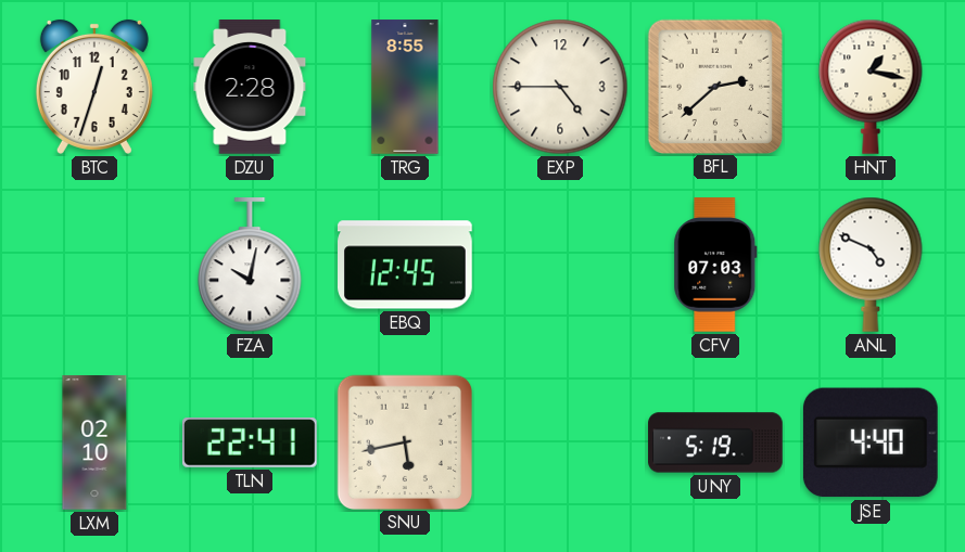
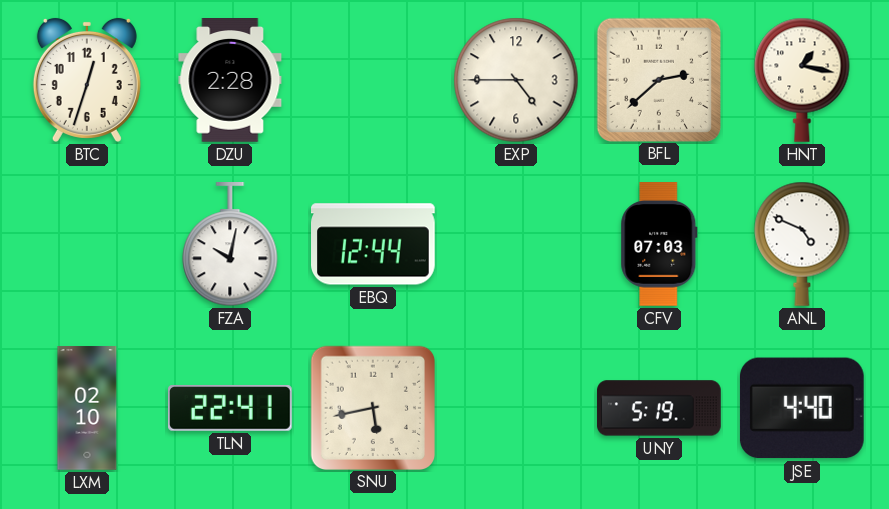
TRG: 8:55 -> none
EBQ: 12:45 -> 12:44
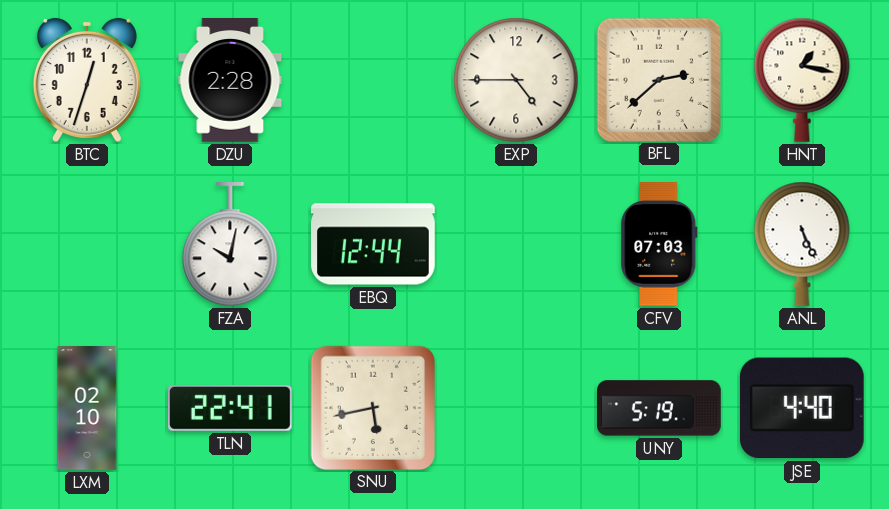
ANL: 4:49 -> 5:26
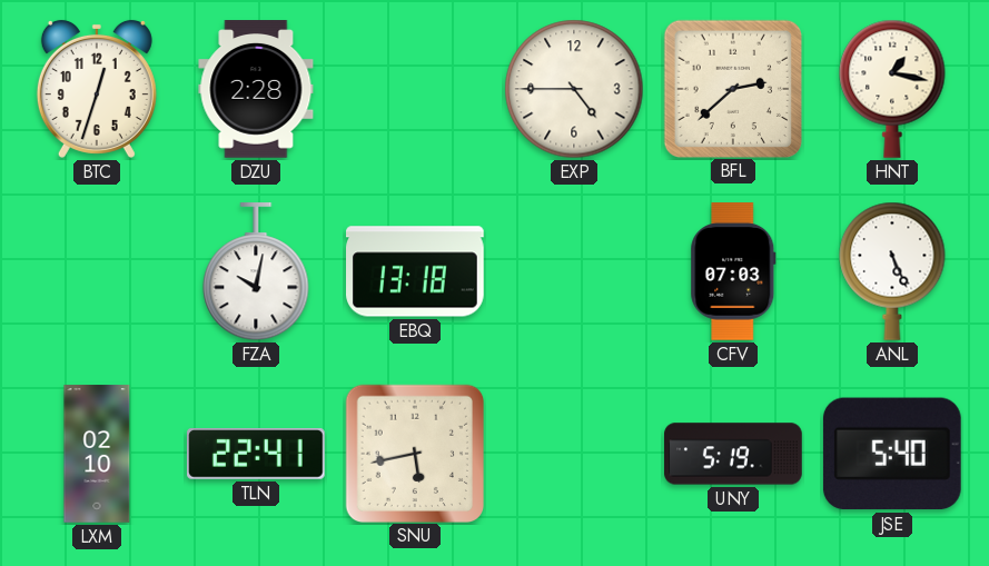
EBQ: 12:44 -> 13:18
JSE: 4:40 -> 5:40
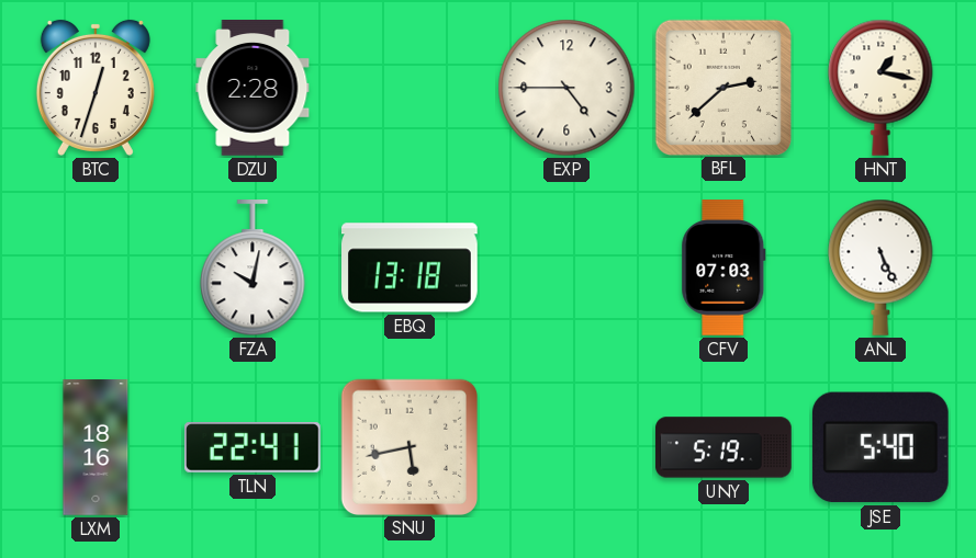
LXM: 02:10 -> 18:16
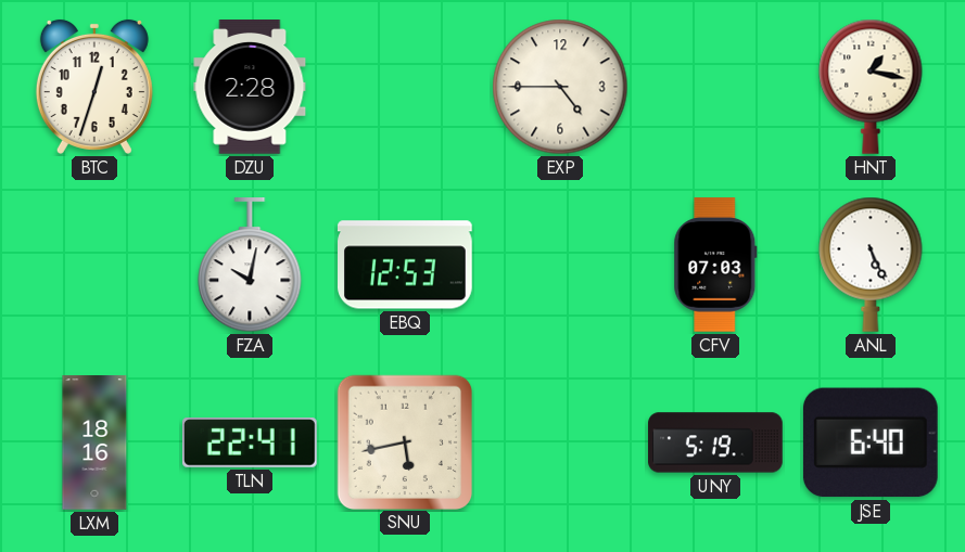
BFL: 2:38 -> none
EBQ: 13:18 -> 12:53
JSE: 5:40 -> 6:40
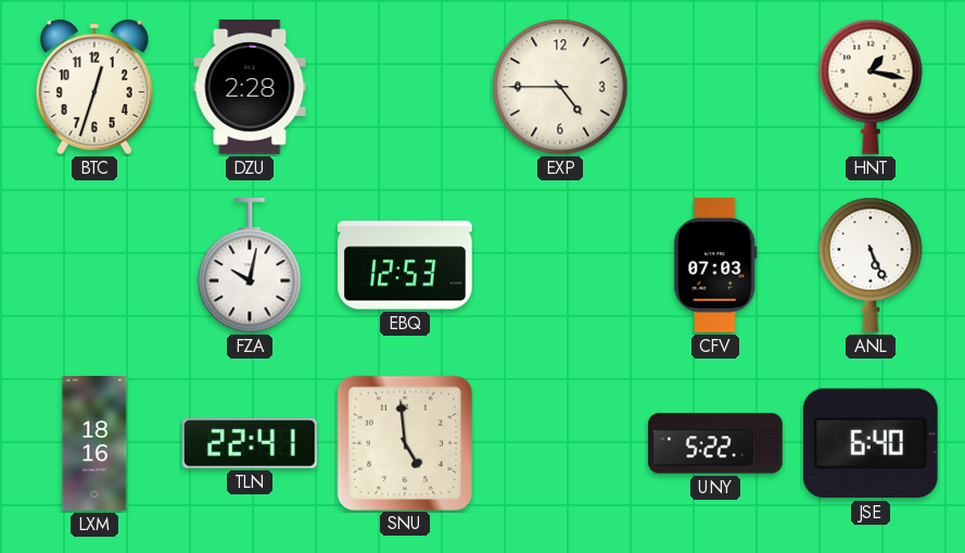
SNU: 5:43 -> 4:59
UNY: 5:19 -> 5:22
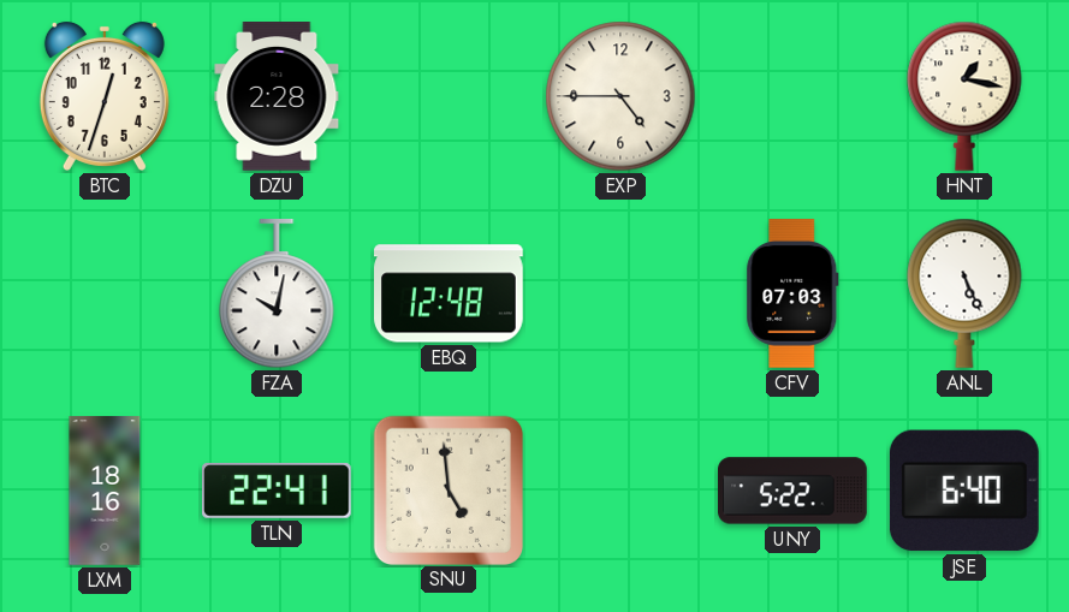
EBQ: 12:53 -> 12:48
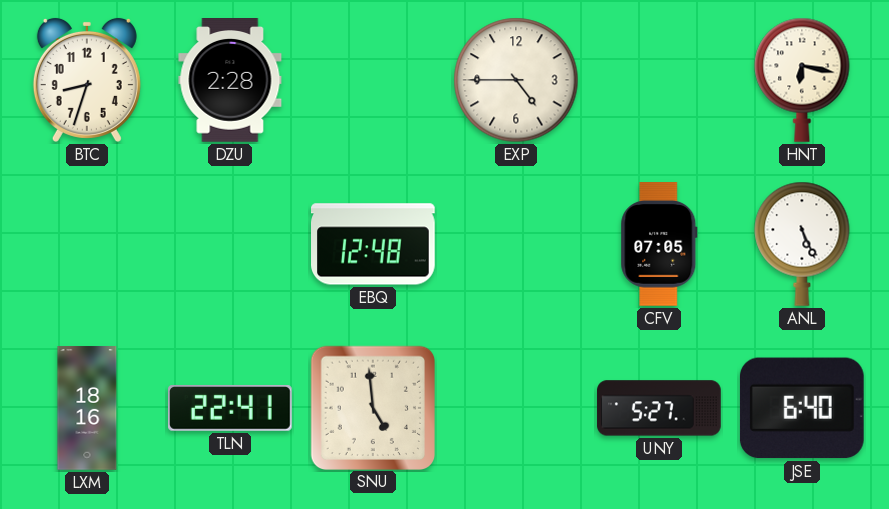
BTC: 12:33 -> 8:33
HNT: 1:17 -> 6:17
FZA: 10:02 -> none
CFV: 07:03 -> 07:05
UNY: 5:22 -> 5:27
